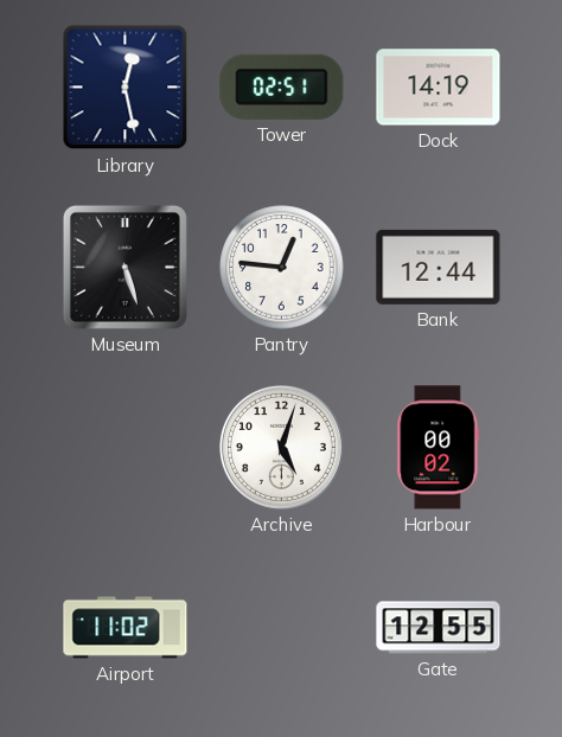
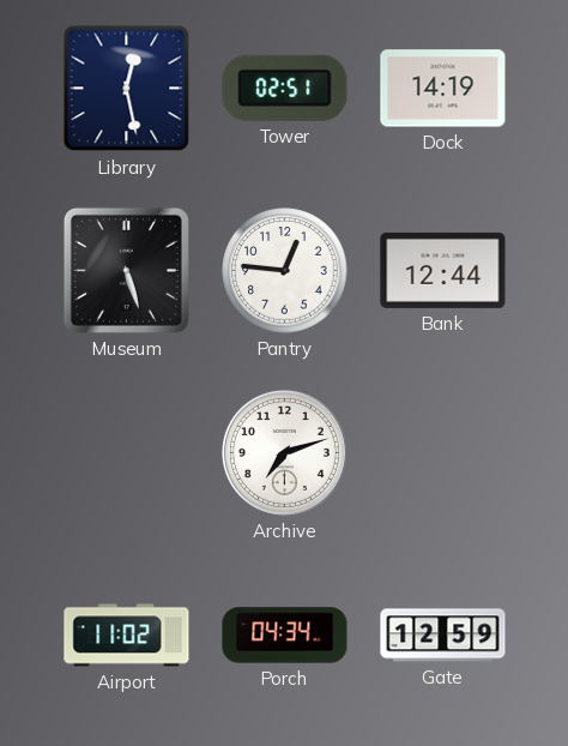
Archive: 5:03 -> 7:12
Harbour: 00:02 -> none
Porch: none -> 04:34
Gate: 12:55 -> 12:59
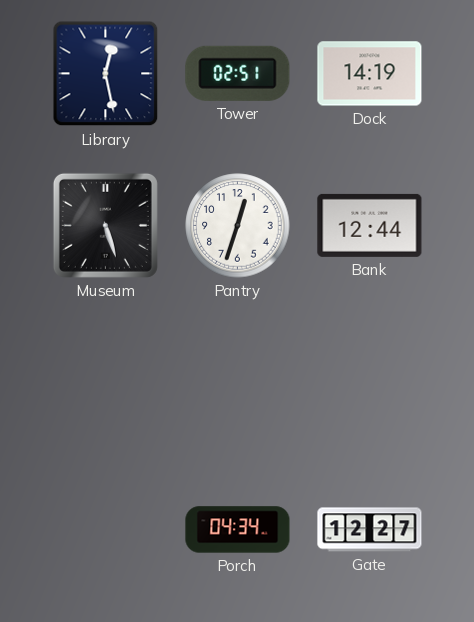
Pantry: 12:46 -> 12:33
Archive: 7:12 -> none
Airport: 11:02 -> none
Gate: 12:59 -> 12:27
